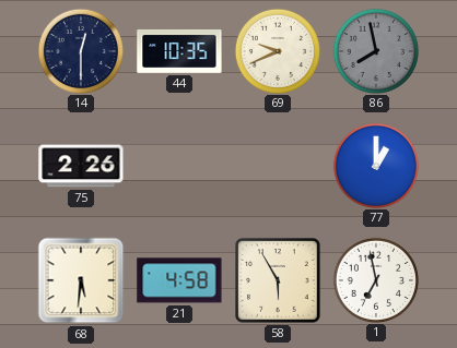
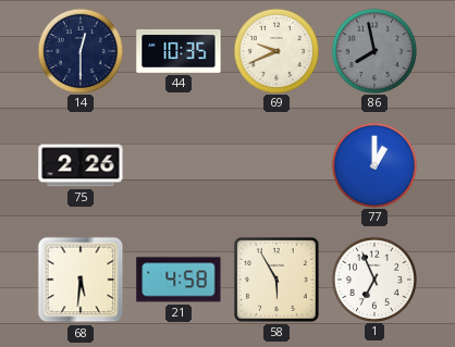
1: 6:58 -> 6:56
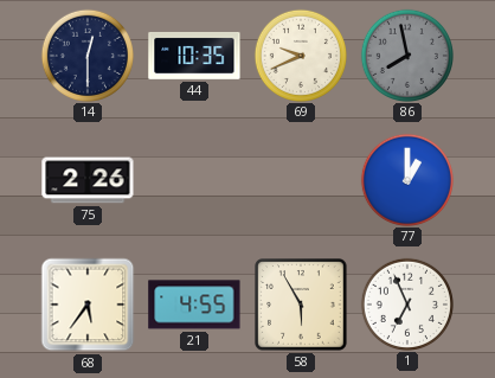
68: 5:31 -> 5:36
21: 4:58 -> 4:55
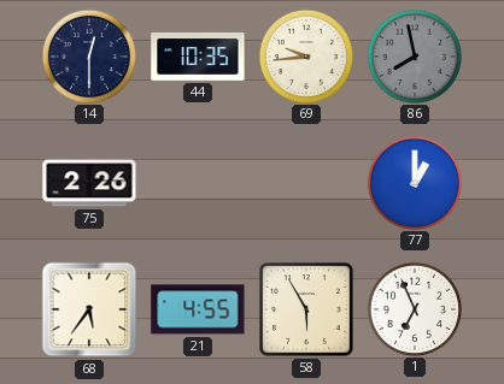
69: 9:41 -> 9:44
